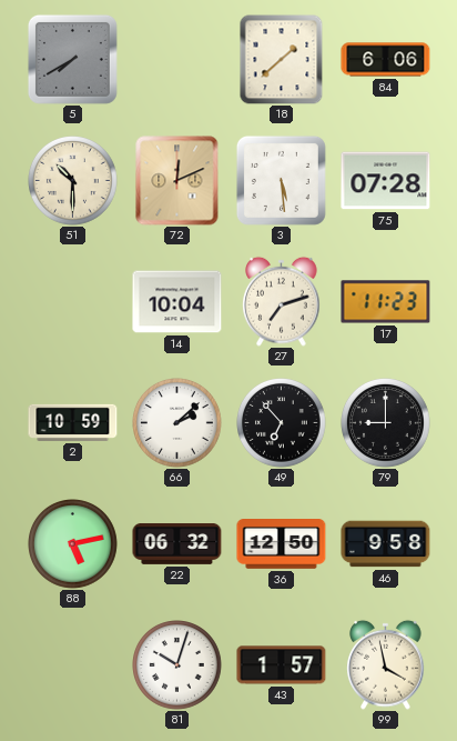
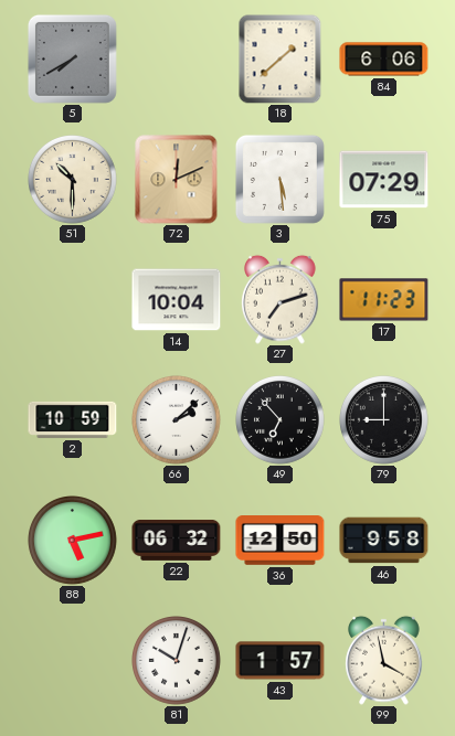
75: 07:28 -> 07:29
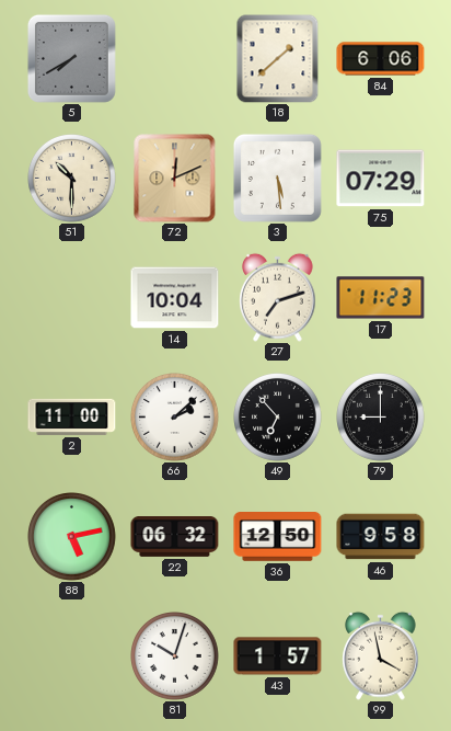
2: 10:59 -> 11:00
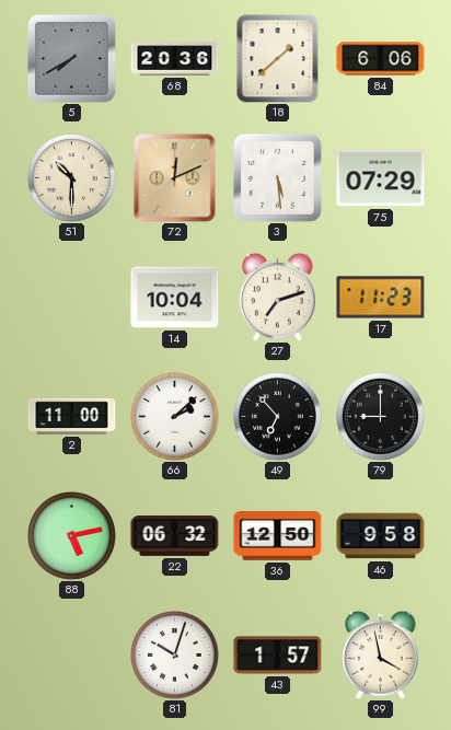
68: none -> 20:36
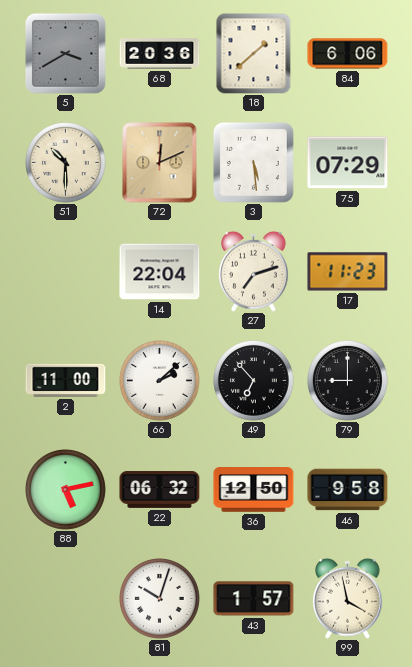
5: 7:40 -> 3:40
14: 10:04 -> 22:04
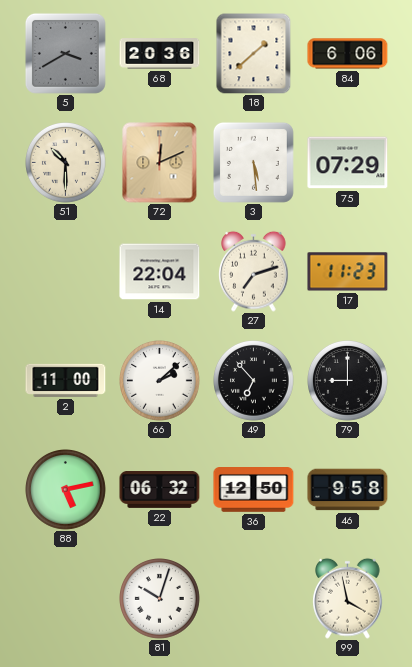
43: 1:57 -> none
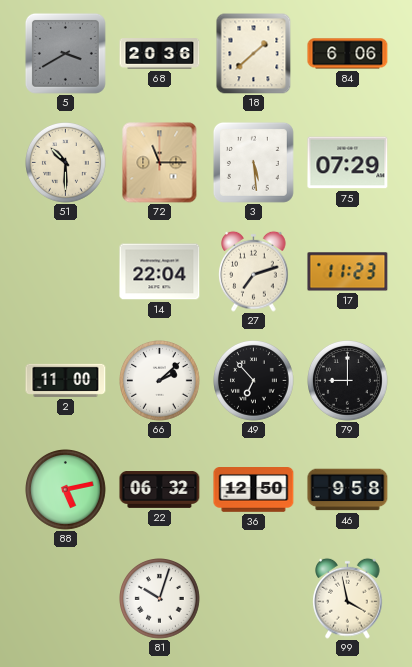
72: 12:11 -> 11:15
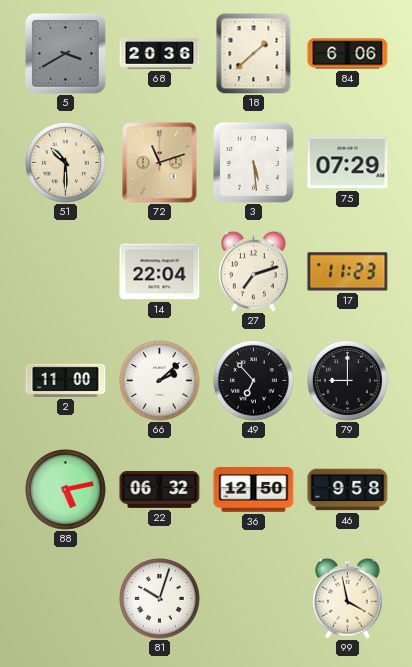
72: 11:15 -> 11:12
